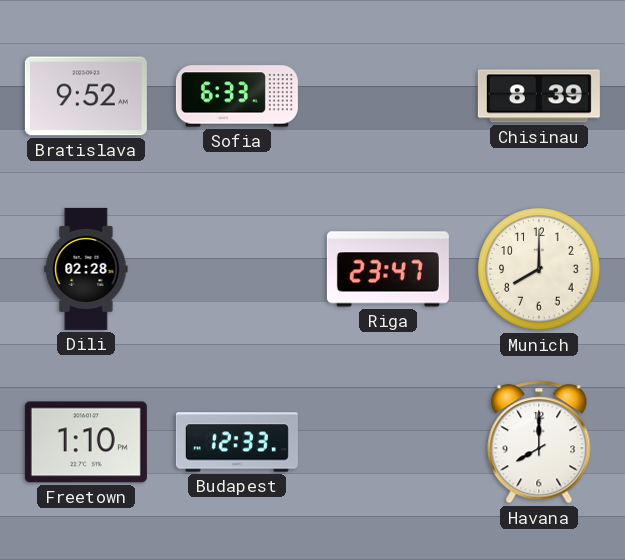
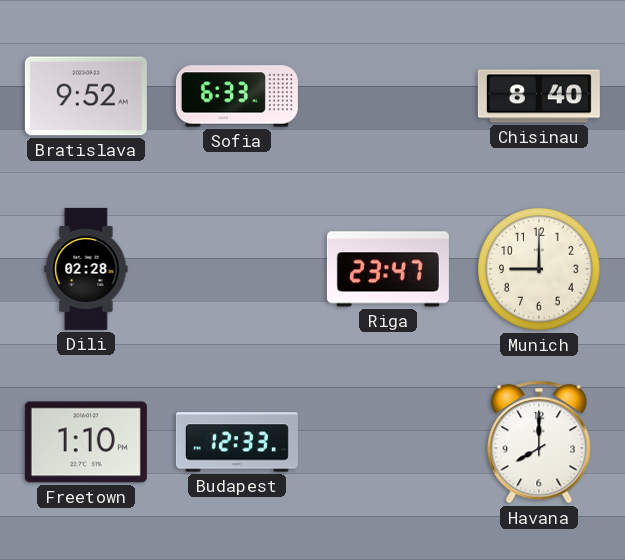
Chisinau: 8:39 -> 8:40
Munich: 8:00 -> 9:00
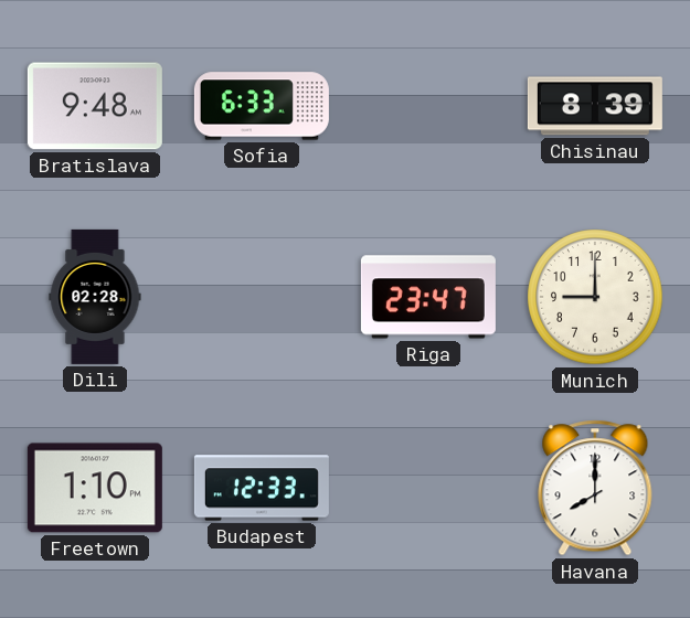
Bratislava: 9:52 -> 9:48
Chisinau: 8:40 -> 8:39
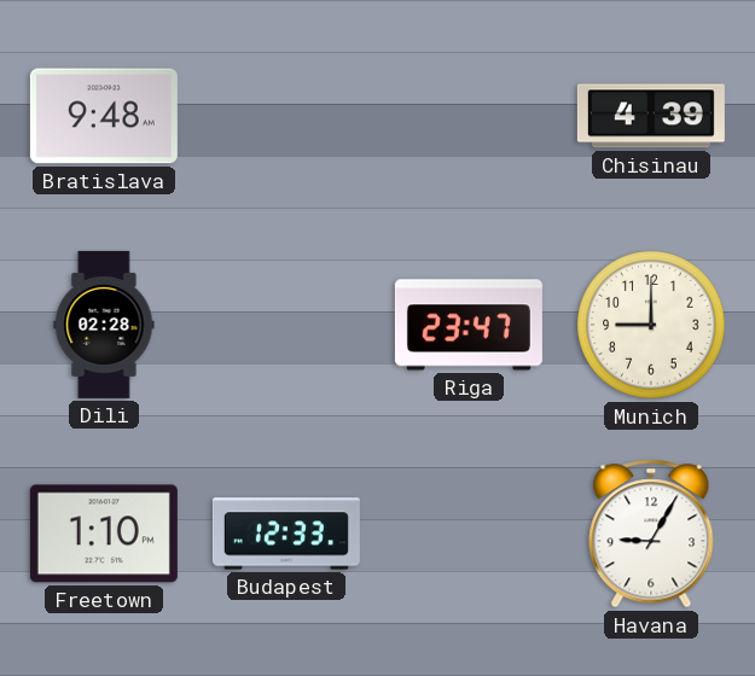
Sofia: 6:33 -> none
Chisinau: 8:39 -> 4:39
Havana: 8:00 -> 9:05
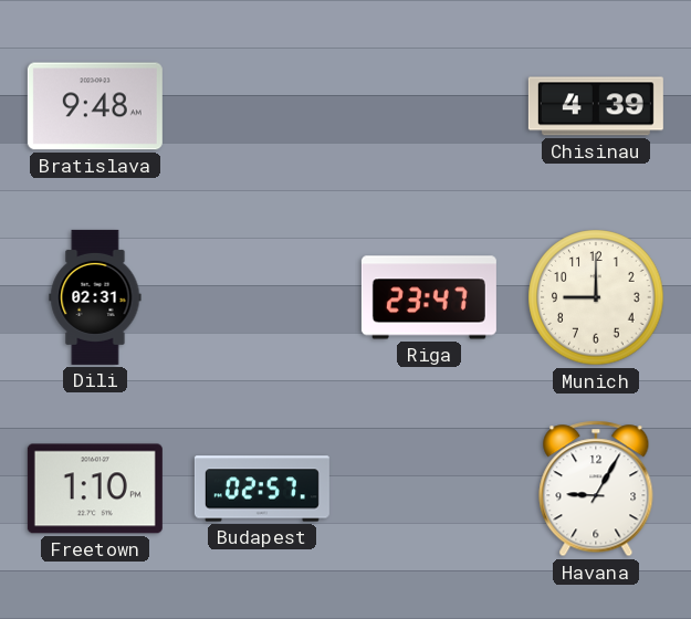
Dili: 02:28 -> 02:31
Budapest: 12:33 -> 02:57
